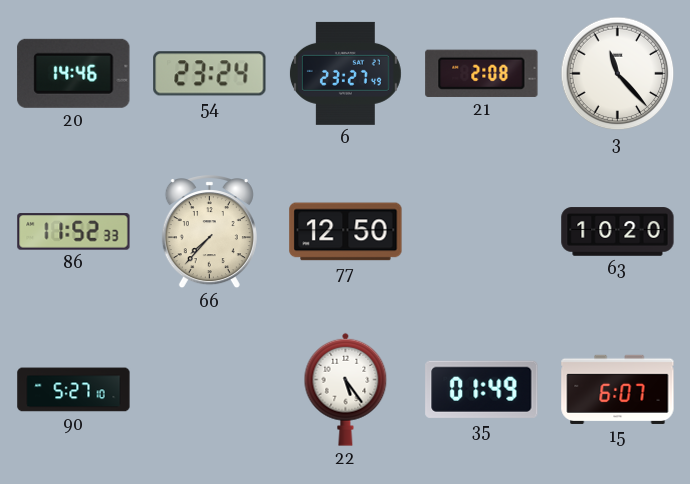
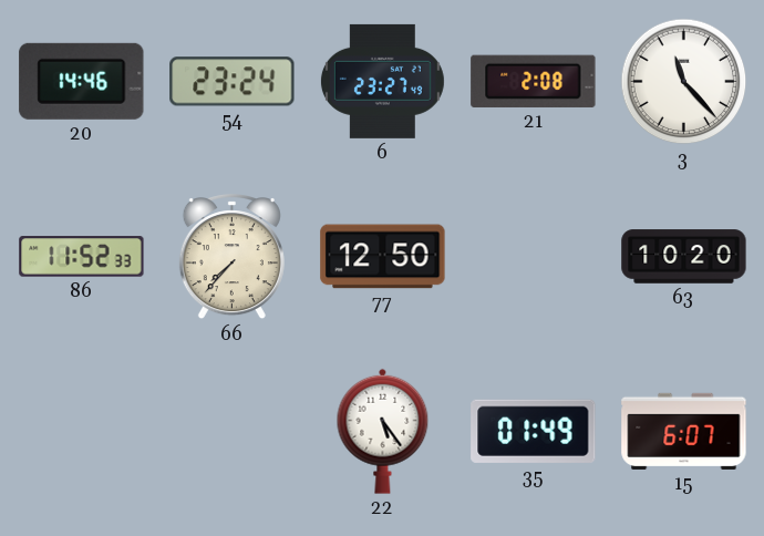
90: 5:27 -> none
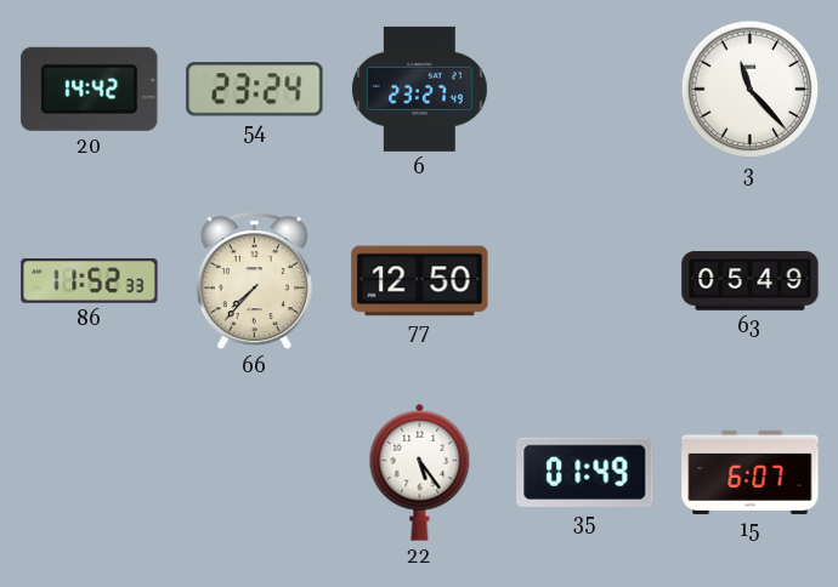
20: 14:46 -> 14:42
21: 2:08 -> none
63: 10:20 -> 05:49
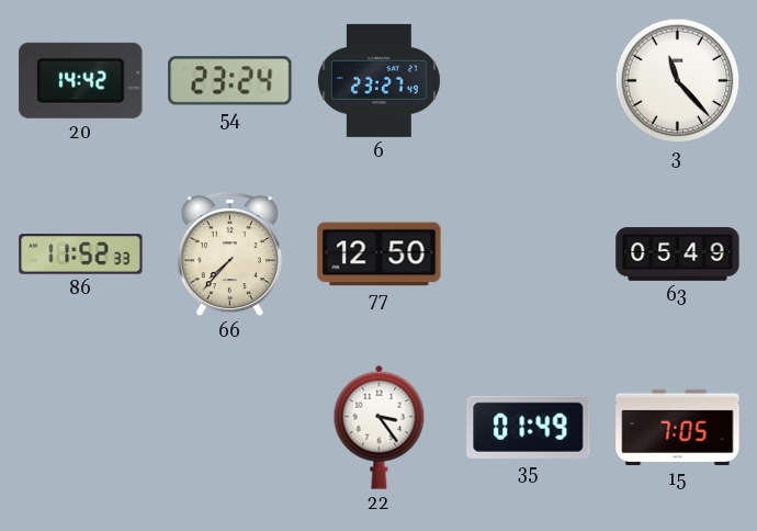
22: 5:24 -> 3:24
15: 6:07 -> 7:05
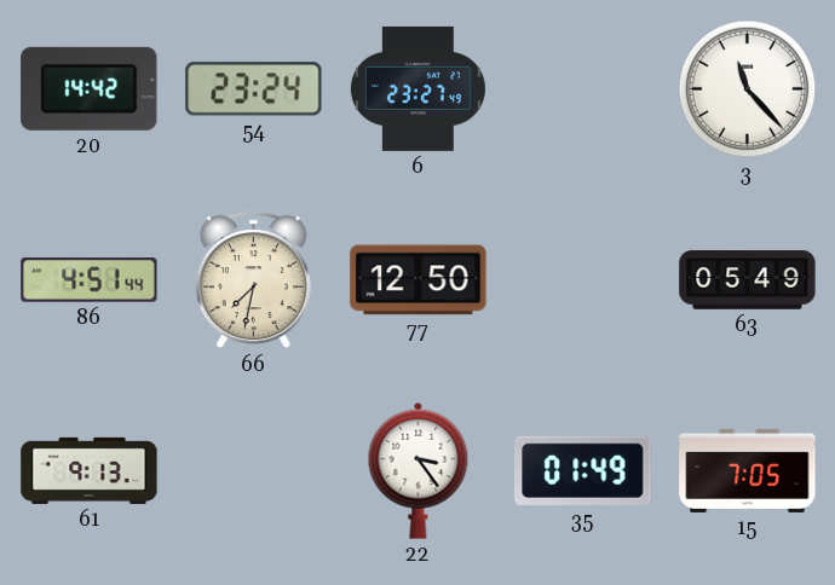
86: 11:52 -> 4:51
66: 7:37 -> 7:32
61: none -> 9:13
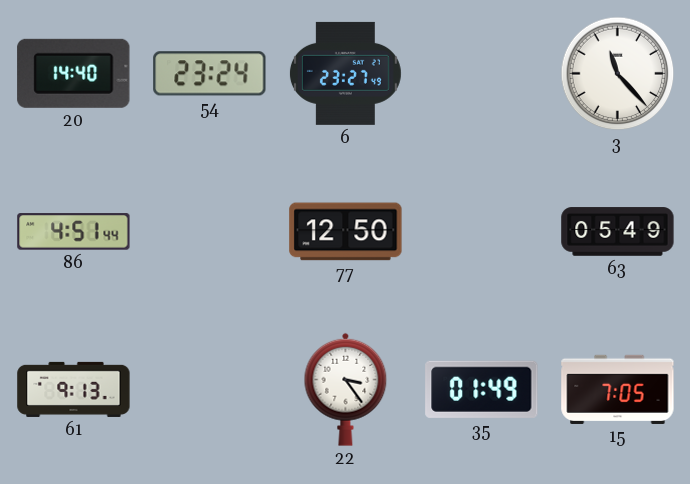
20: 14:42 -> 14:40
66: 7:32 -> none
